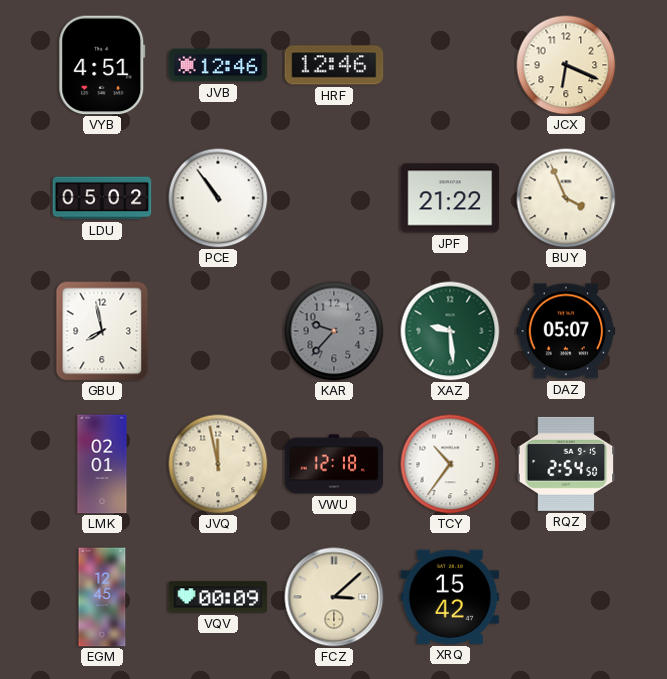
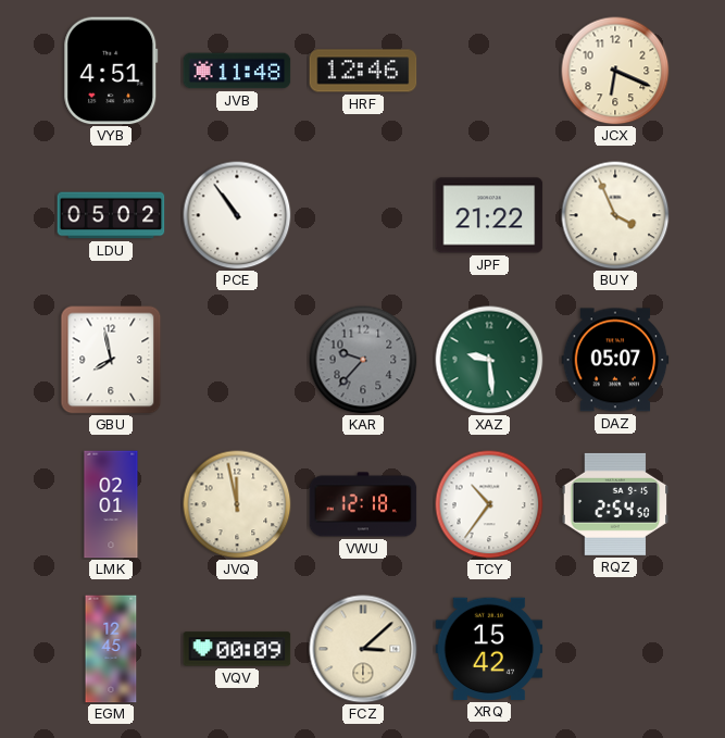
JVB: 12:46 -> 11:48
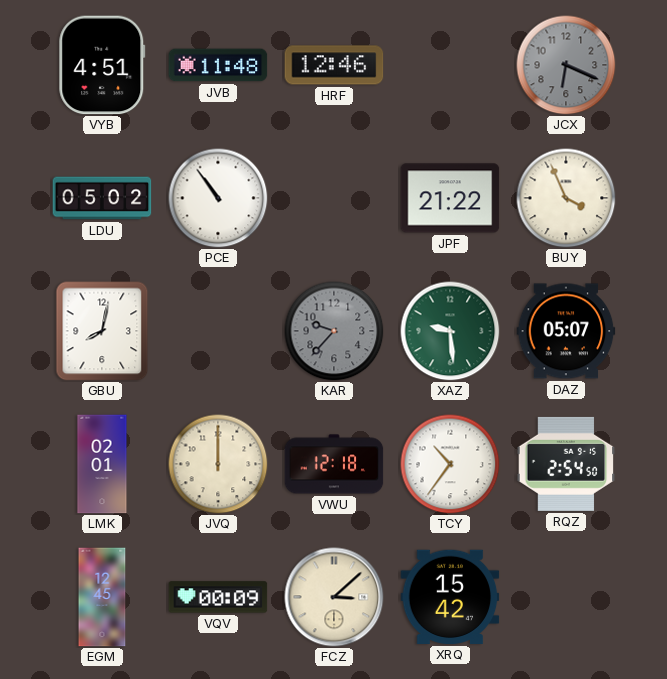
JCX dial: cream -> grey
GBU: 7:58 -> 8:02
JVQ: 11:58 -> 12:00
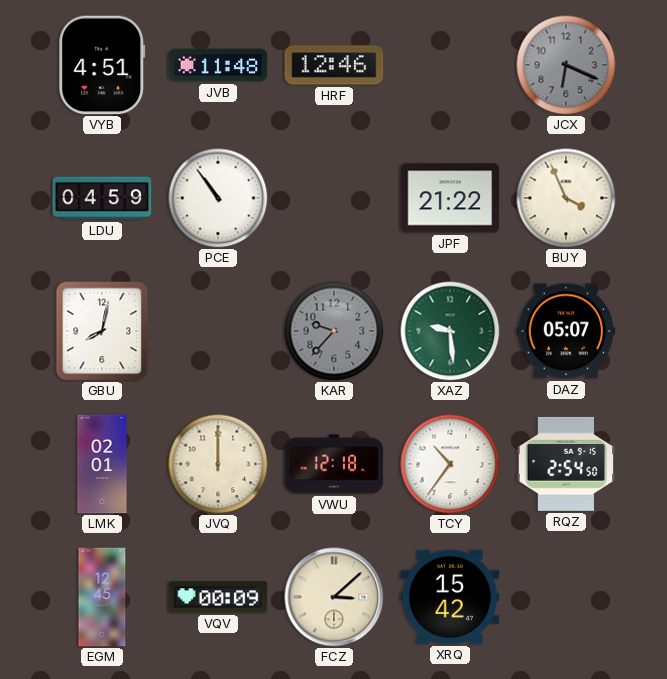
LDU: 05:02 -> 04:59
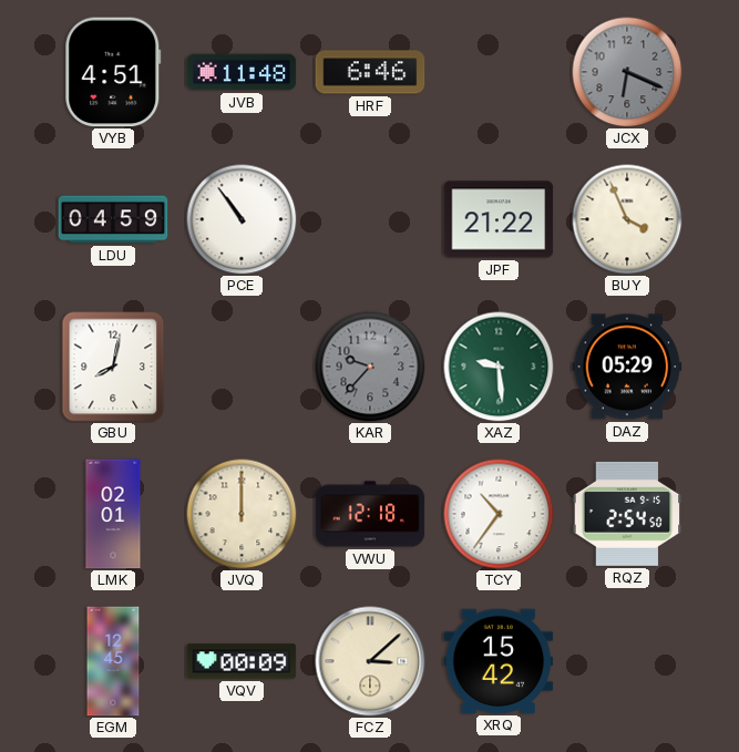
HRF: 12:46 -> 6:46
DAZ: 05:07 -> 05:29
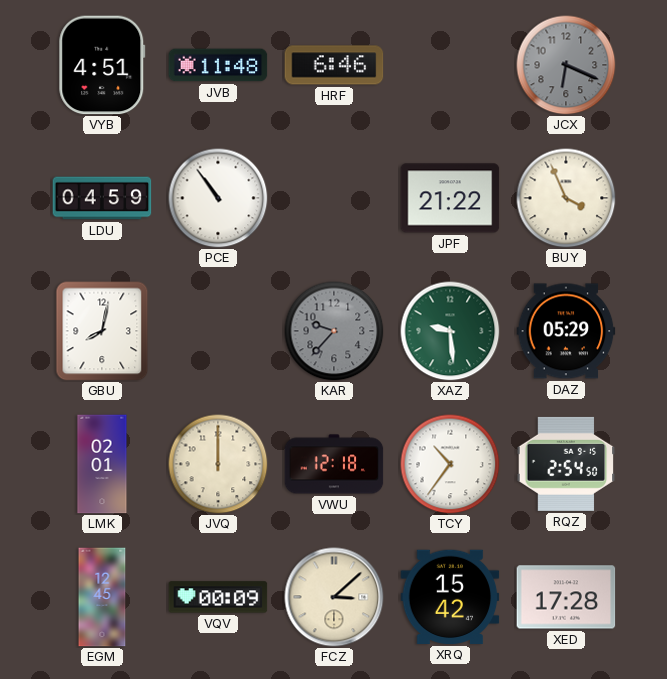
XED: none -> 17:28
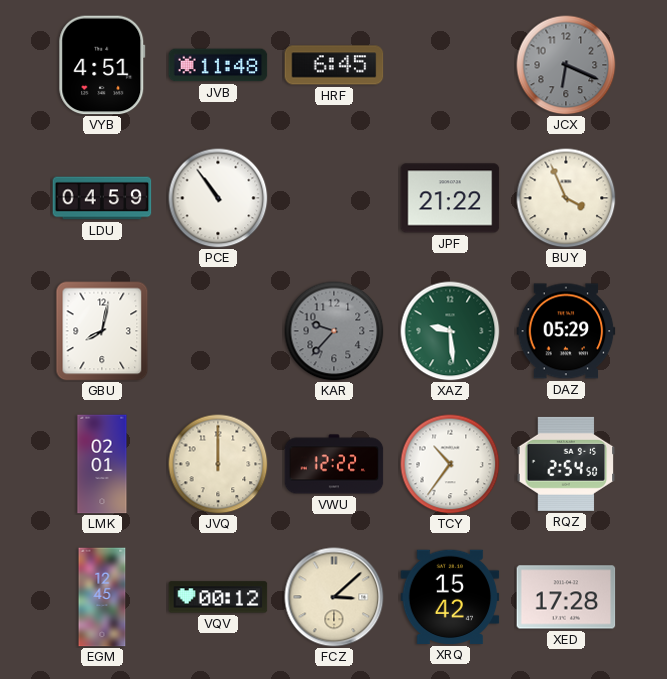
HRF: 6:46 -> 6:45
VWU: 12:18 -> 12:22
VQV: 00:09 -> 00:12
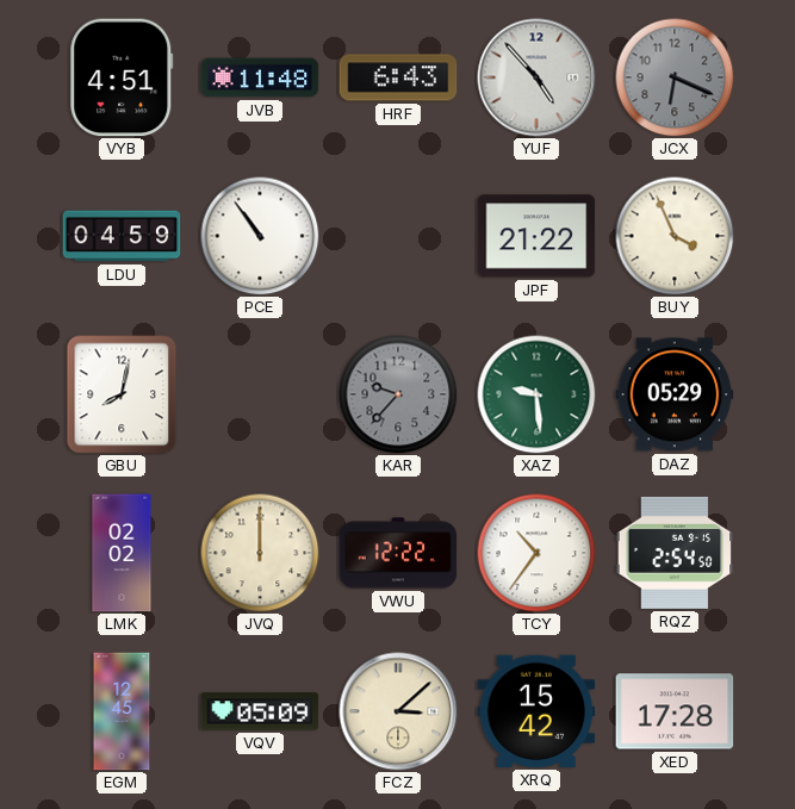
HRF: 6:45 -> 6:43
YUF: none -> 4:53
LMK: 02:01 -> 02:02
VQV: 00:12 -> 05:09
